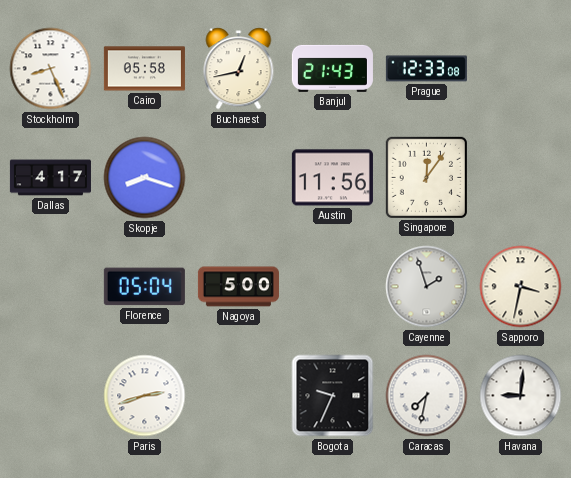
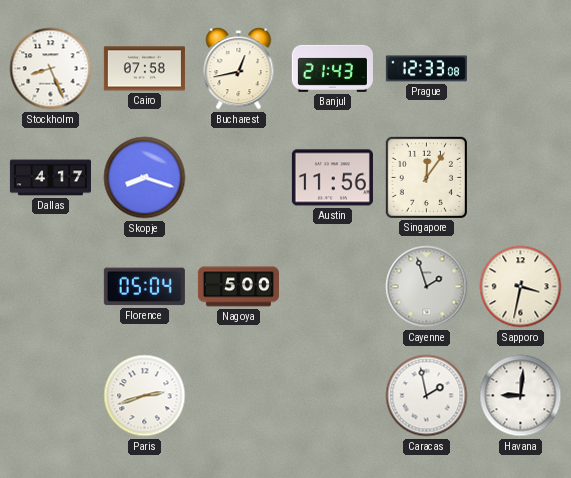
Cairo: 05:58 -> 07:58
Bogota: 9:34 -> none
Caracas: 7:32 -> 1:58
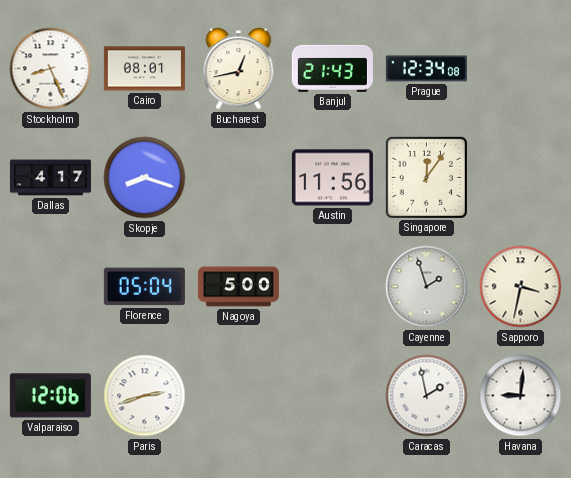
Cairo: 07:58 -> 08:01
Prague: 12:33 -> 12:34
Valparaiso: none -> 12:06
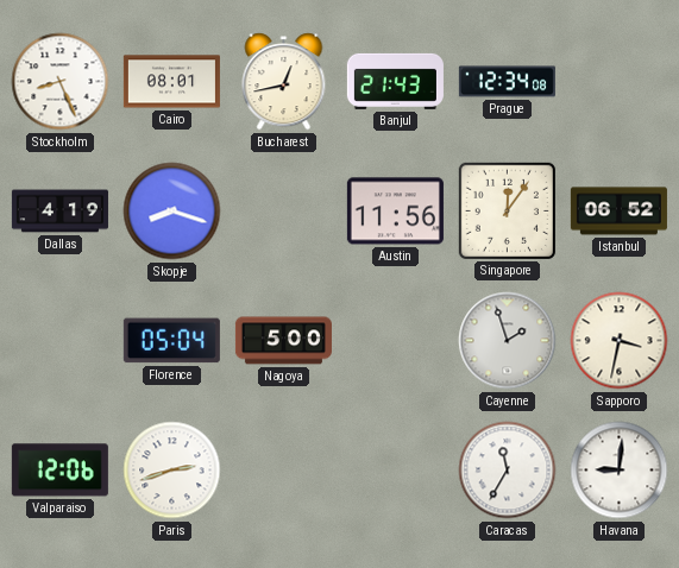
Dallas: 4:17 -> 4:19
Istanbul: none -> 06:52
Caracas: 1:58 -> 11:35
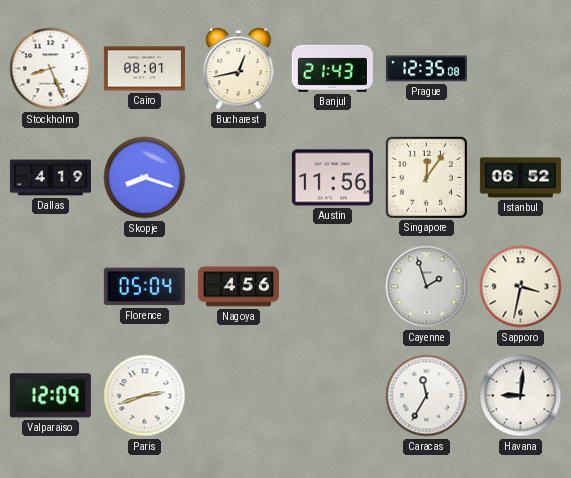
Prague: 12:34 -> 12:35
Nagoya: 5:00 -> 4:56
Valparaiso: 12:06 -> 12:09
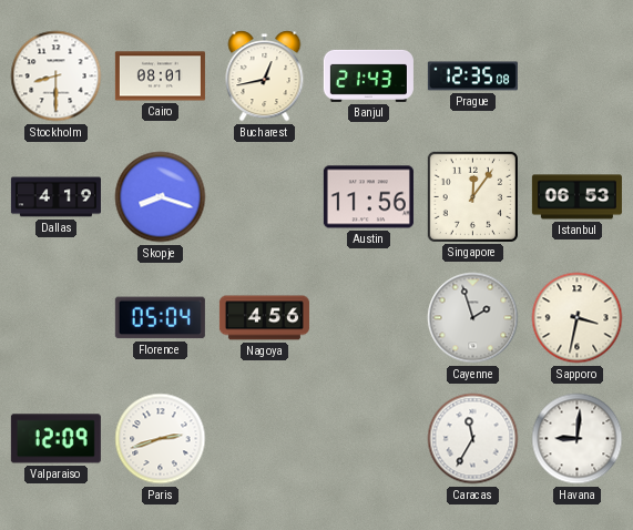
Stockholm: 8:26 -> 8:30
Istanbul: 06:52 -> 06:53
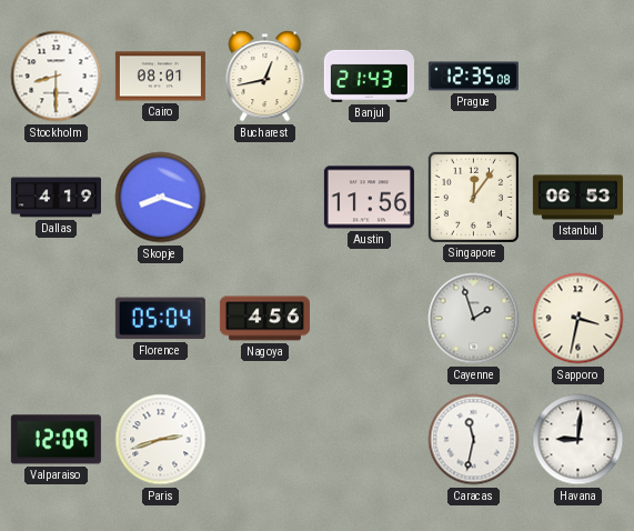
Caracas: 11:35 -> 11:32
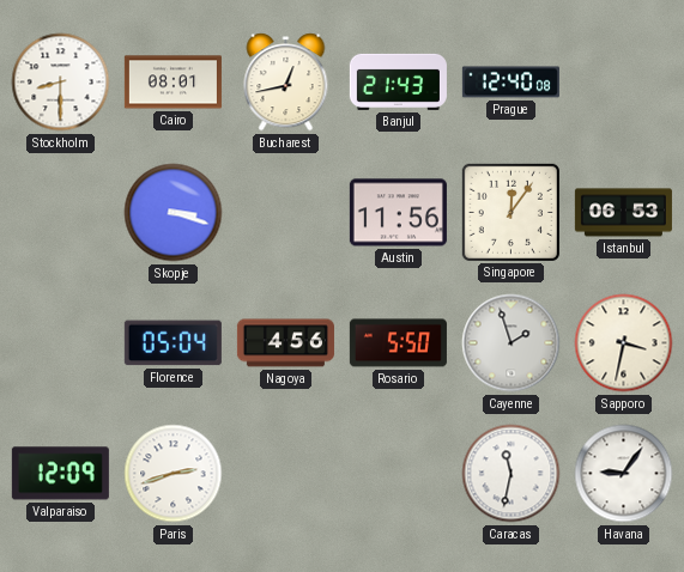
Prague: 12:35 -> 12:40
Dallas: 4:19 -> none
Skopje: 8:18 -> 3:18
Rosario: none -> 5:50
Havana: 9:01 -> 9:06
